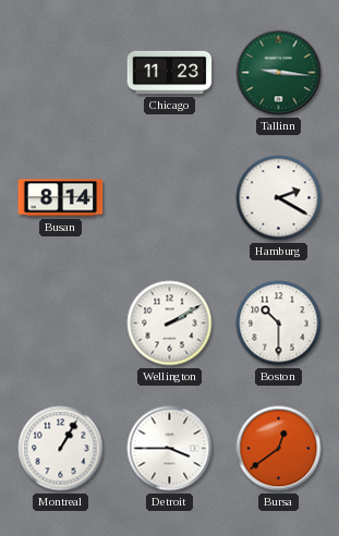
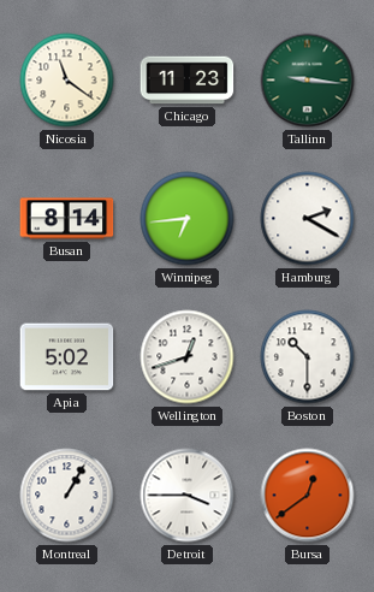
Nicosia: none -> 11:21
Winnipeg: none -> 6:44
Apia: none -> 5:02
Wellington: 2:10 -> 12:42
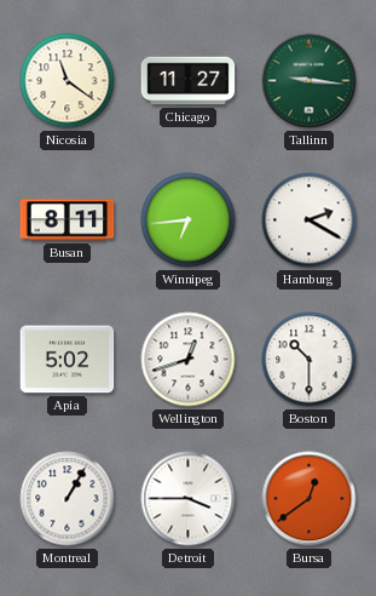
Chicago: 11:23 -> 11:27
Busan: 8:14 -> 8:11
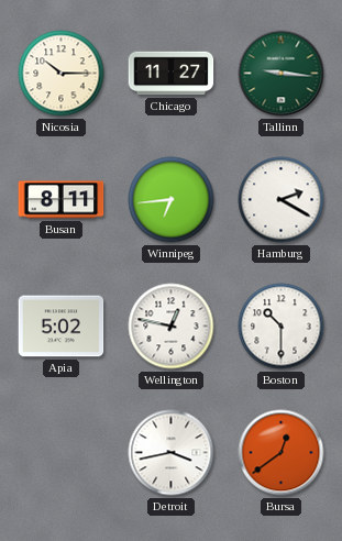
Nicosia: 11:21 -> 10:15
Wellington: 12:42 -> 12:47
Montreal: 1:05 -> none
Detroit: 3:45 -> 3:43
